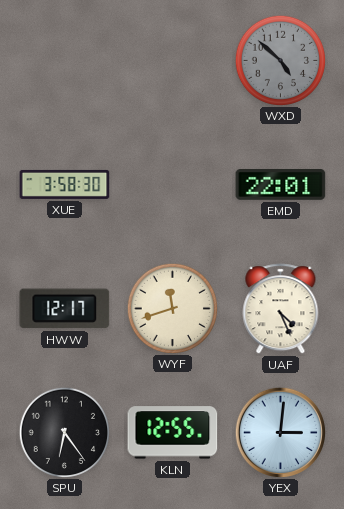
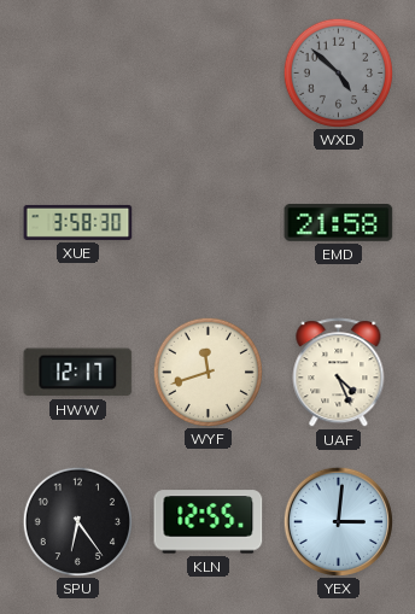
EMD: 22:01 -> 21:58
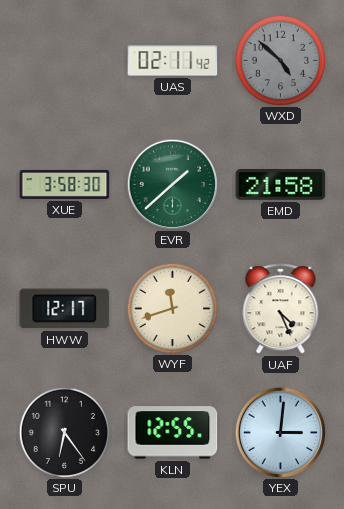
UAS: none -> 02:11
EVR: none -> 1:38
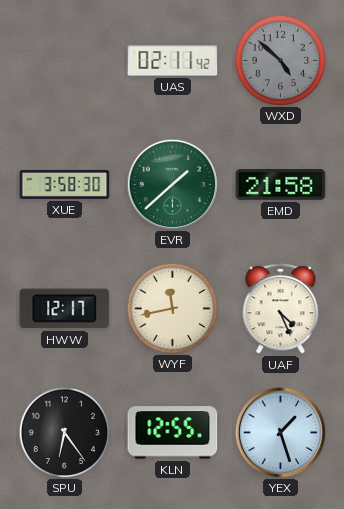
WYF: 11:42 -> 11:43
YEX: 3:01 -> 1:27
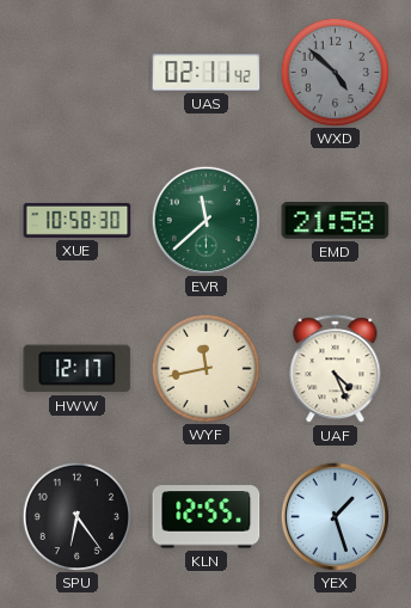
XUE: 3:58 -> 10:58
EVR: 1:38 -> 11:38
